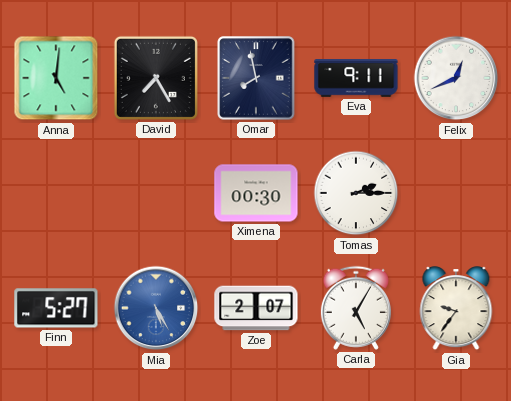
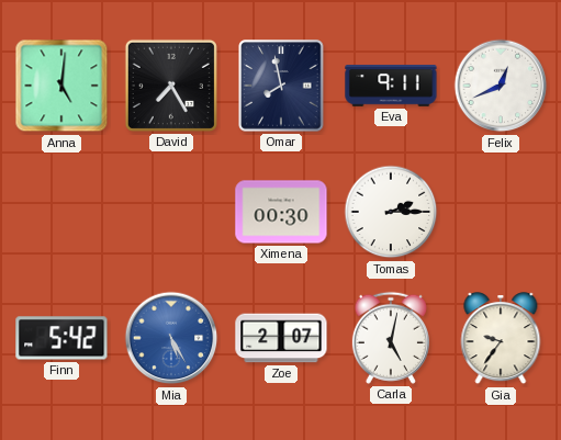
Finn: 5:27 -> 5:42
Carla: 5:05 -> 5:02
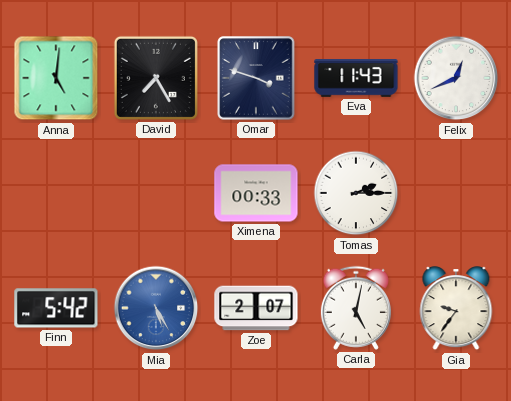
Omar: 7:58 -> 3:48
Eva: 9:11 -> 11:43
Ximena: 00:30 -> 00:33
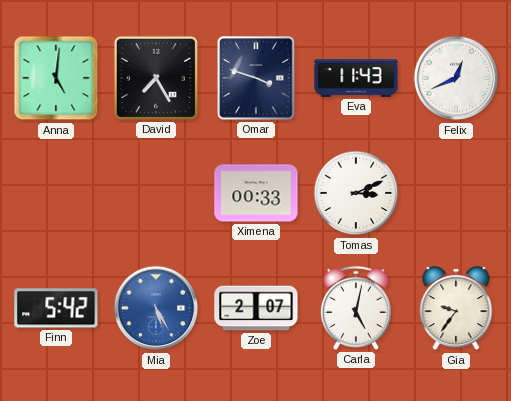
Tomas: 2:15 -> 3:11
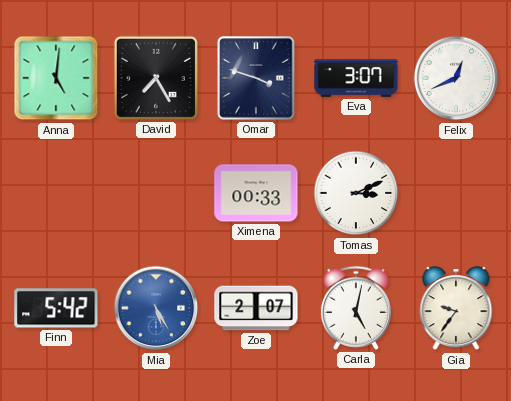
Eva: 11:43 -> 3:07
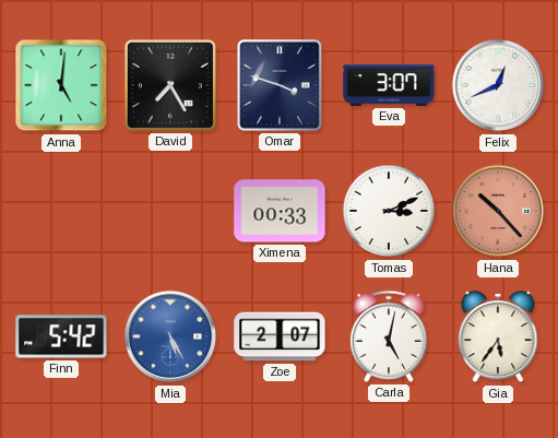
Hana: none -> 10:23
Gia: 9:36 -> 5:36
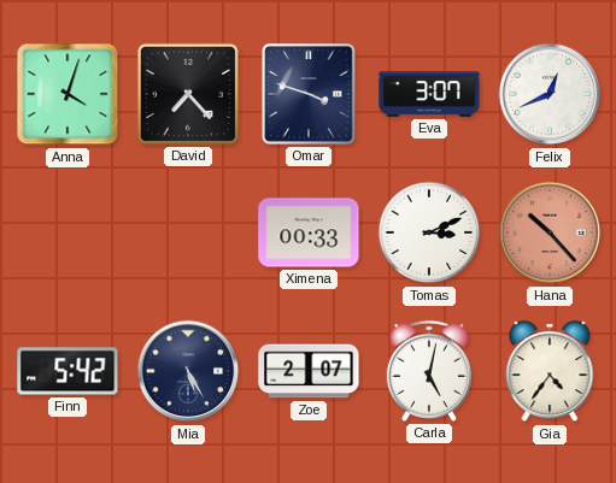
Anna: 5:01 -> 4:03
David: 7:25 -> 7:23
Mia dial: blue -> navy
Gia: 5:36 -> 4:36
